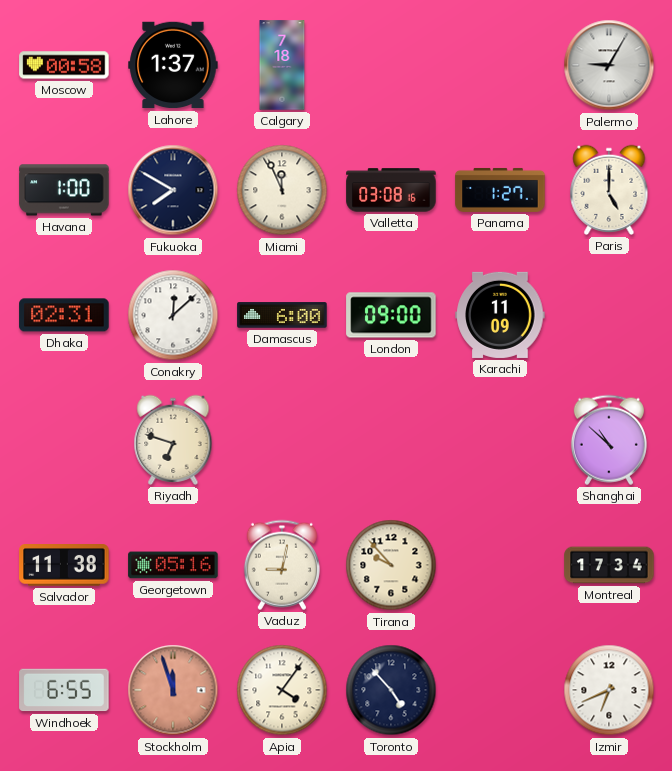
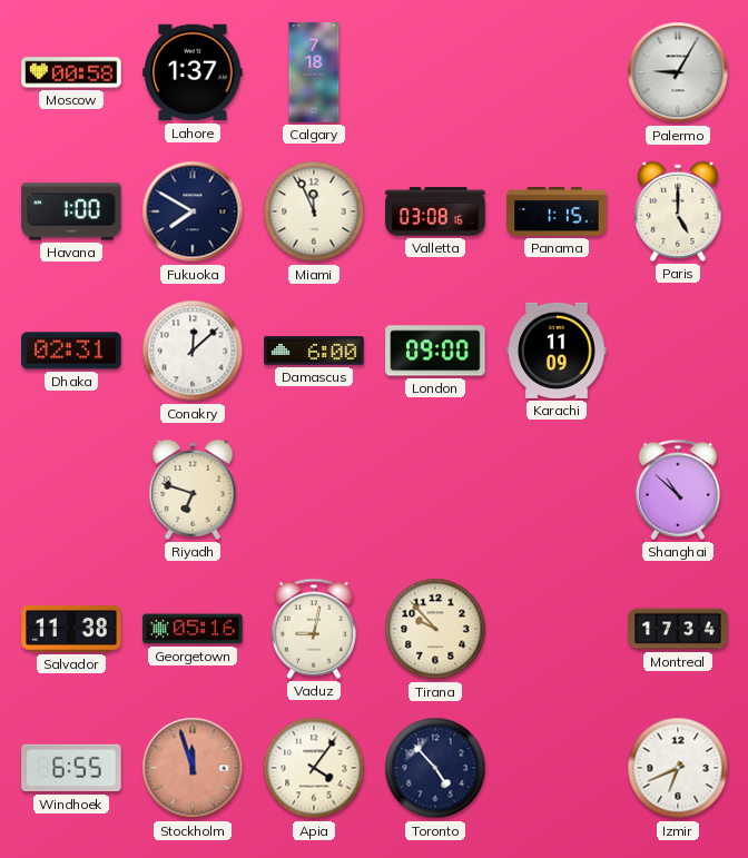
Panama: 1:27 -> 1:15
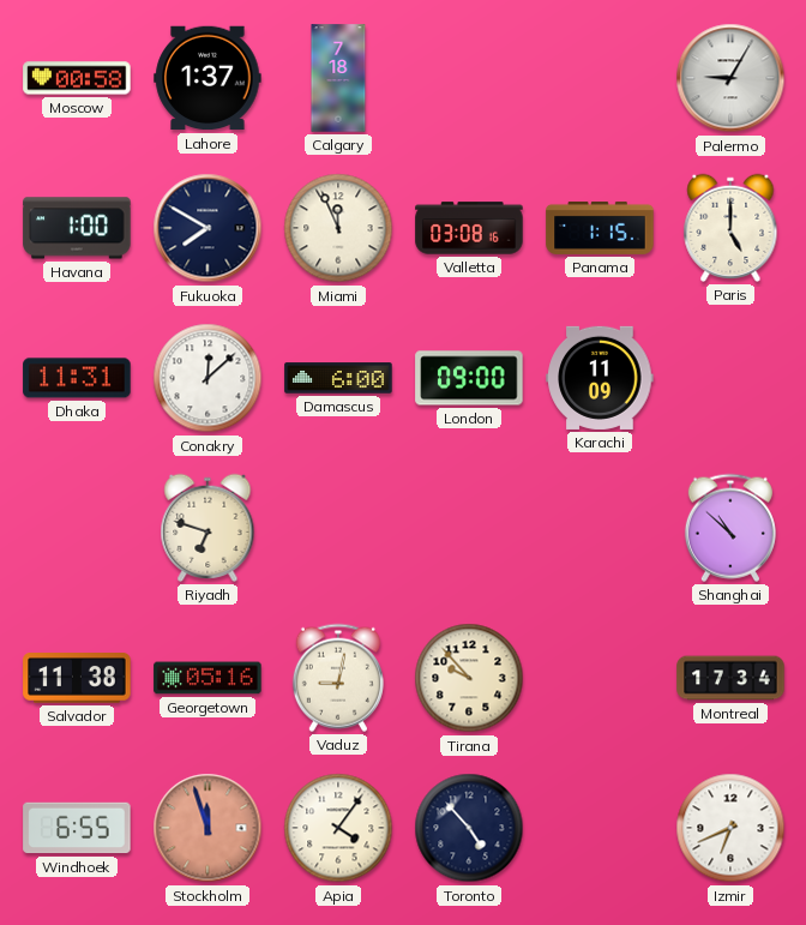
Dhaka: 02:31 -> 11:31
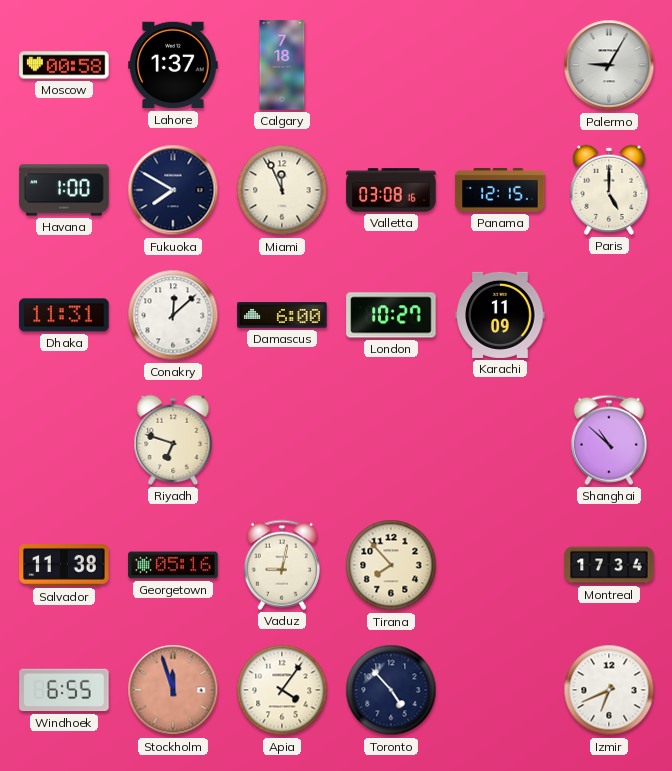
Panama: 1:15 -> 12:15
London: 09:00 -> 10:27
Tirana: 9:53 -> 7:53
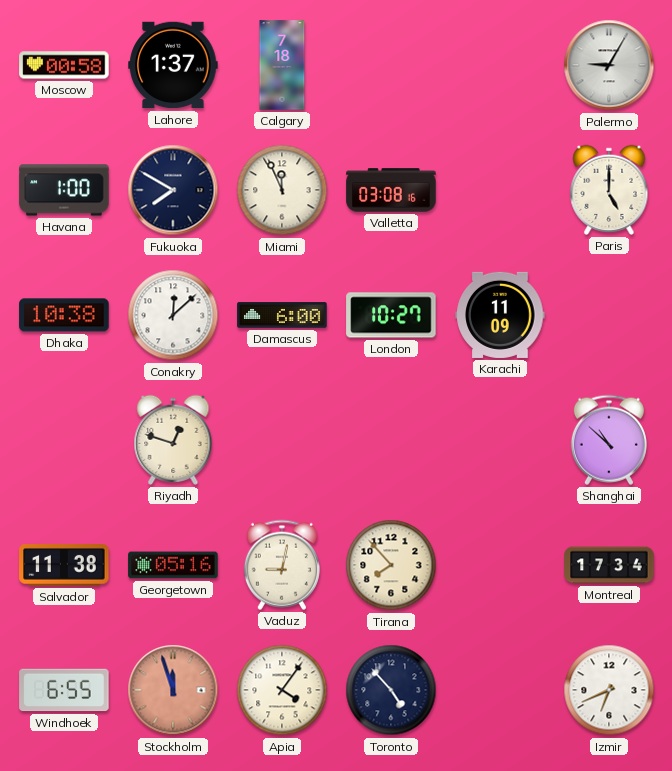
Panama: 12:15 -> none
Dhaka: 11:31 -> 10:38
Riyadh: 6:48 -> 12:48
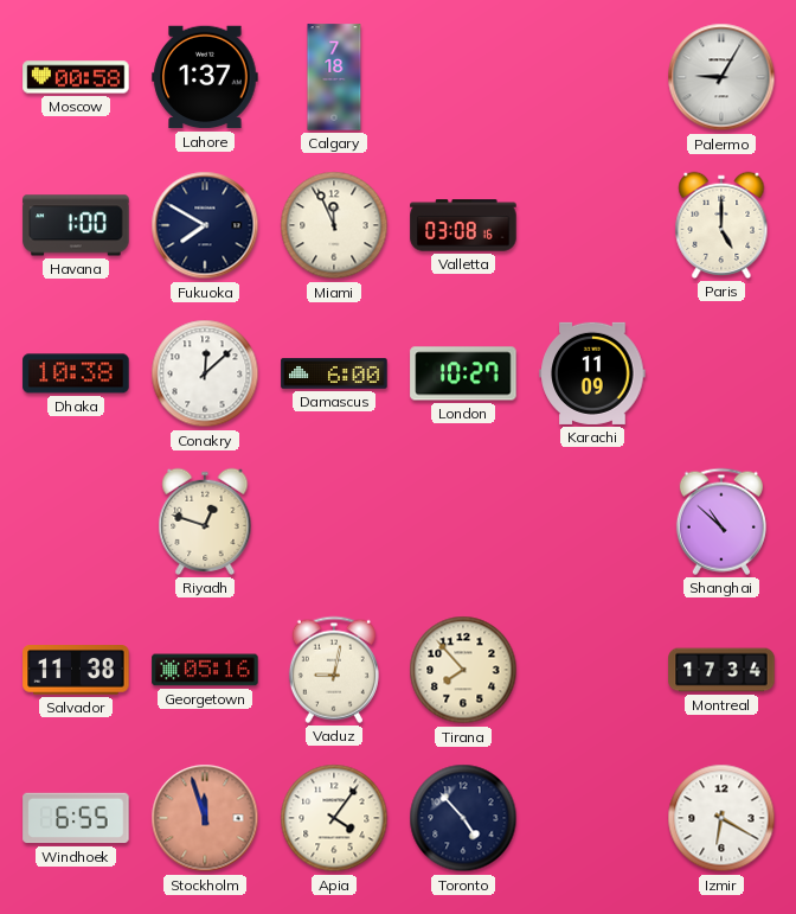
Izmir: 6:41 -> 6:20
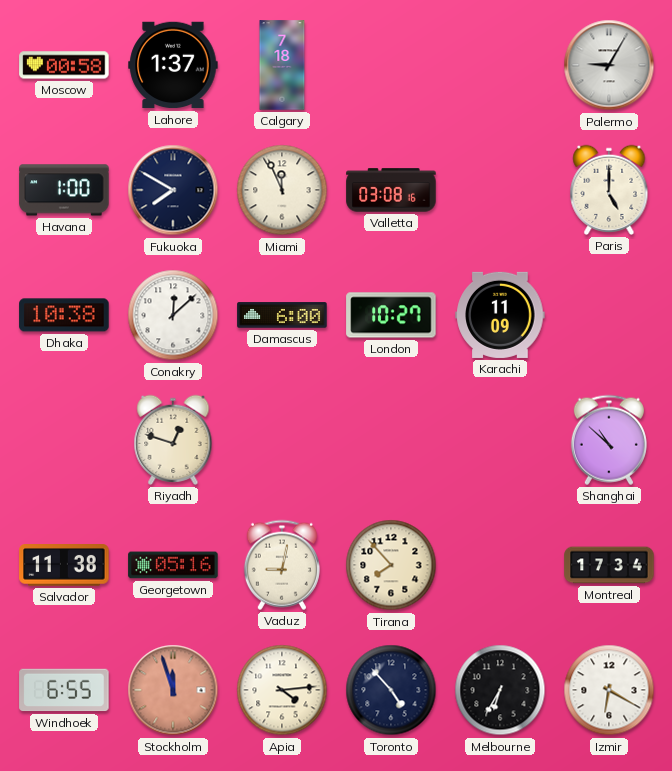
Apia: 4:06 -> 4:14
Melbourne: none -> 6:35
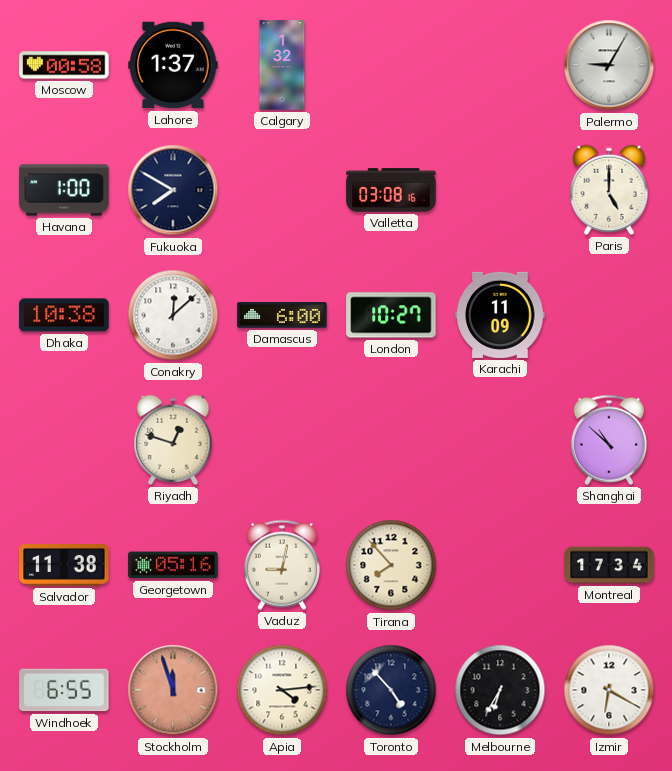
Calgary: 7:18 -> 1:32
Miami: 11:56 -> none
